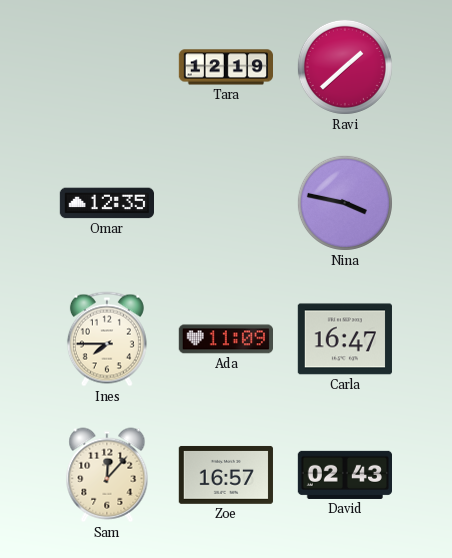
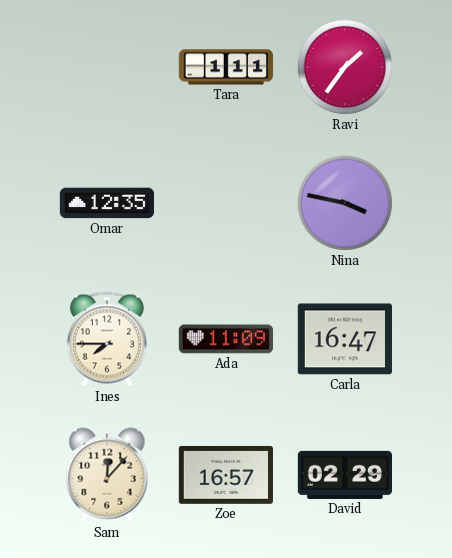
Tara: 12:19 -> 1:11
Ravi: 1:38 -> 1:36
David: 02:43 -> 02:29
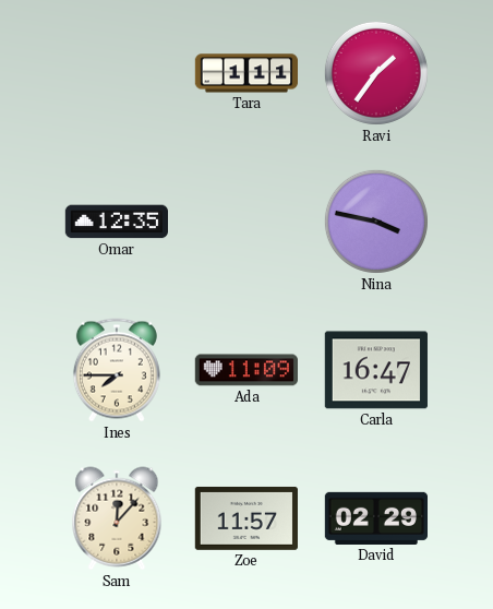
Zoe: 16:57 -> 11:57
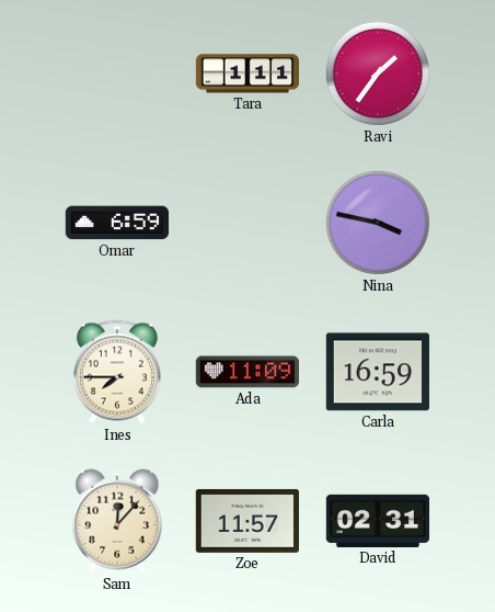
Omar: 12:35 -> 6:59
Carla: 16:47 -> 16:59
David: 02:29 -> 02:31
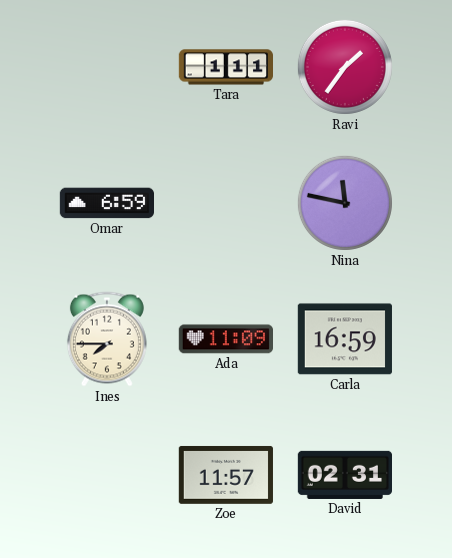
Nina: 3:47 -> 11:47
Sam: 12:07 -> none
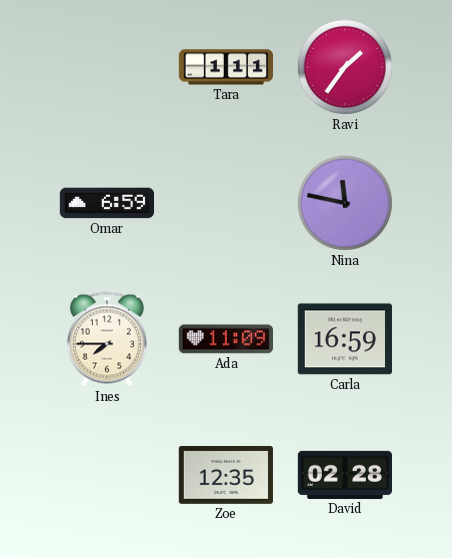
Zoe: 11:57 -> 12:35
David: 02:31 -> 02:28
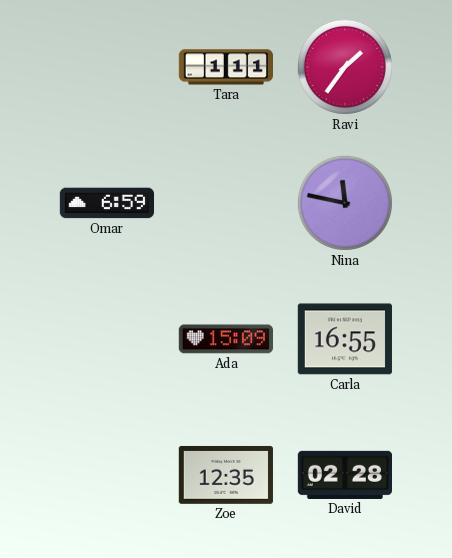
Ines: 7:45 -> none
Ada: 11:09 -> 15:09
Carla: 16:59 -> 16:55
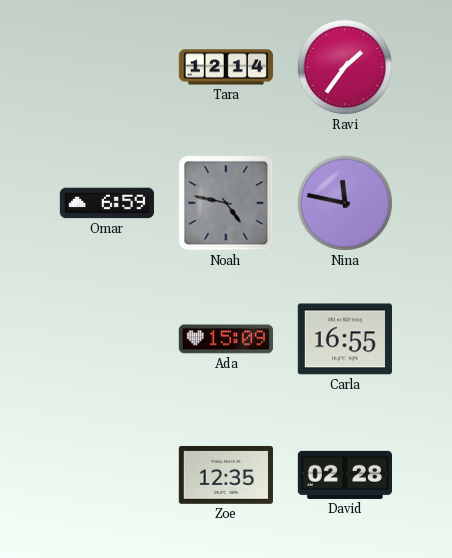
Tara: 1:11 -> 12:14
Noah: none -> 4:47
